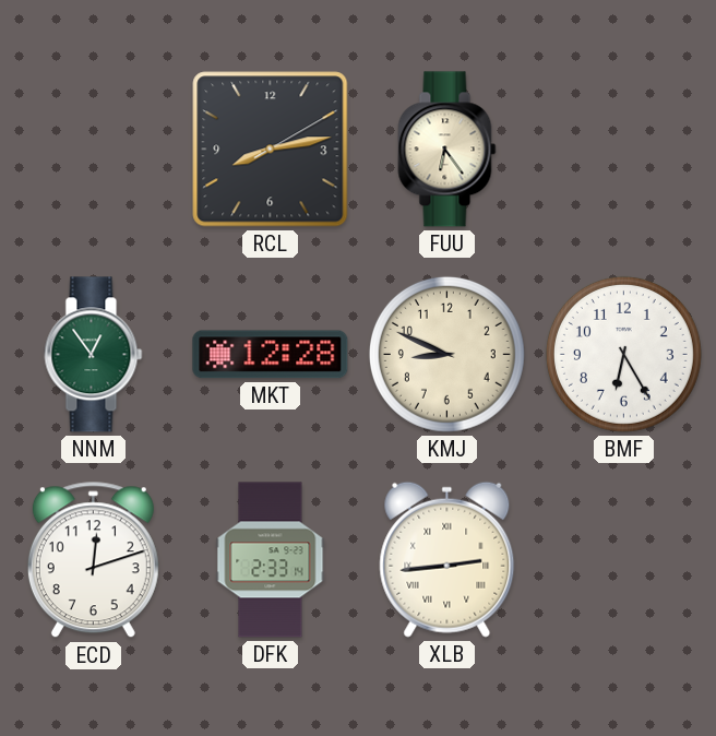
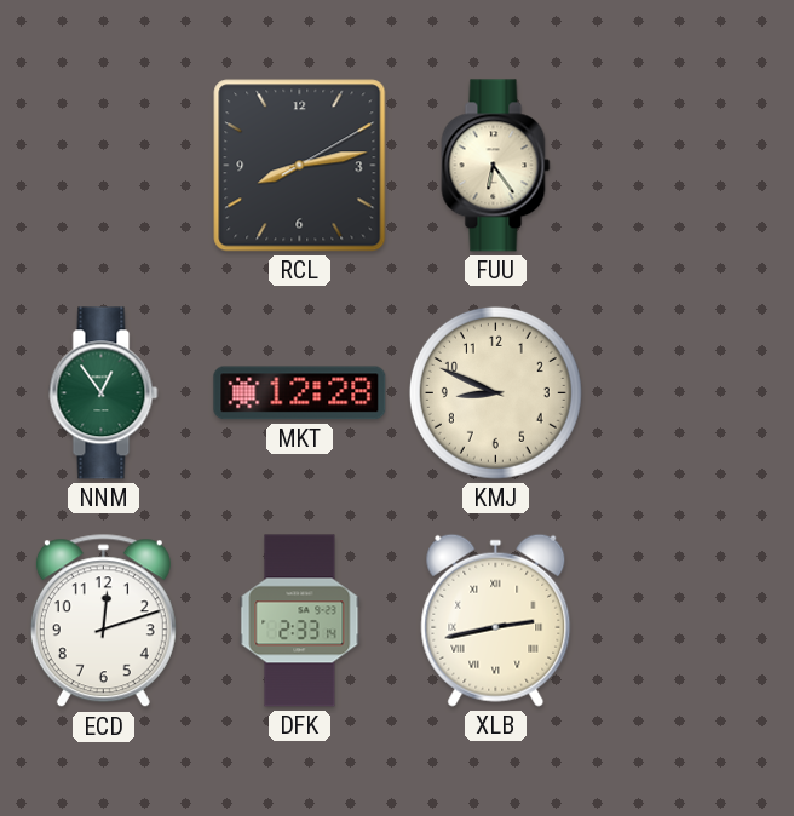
BMF: 6:25 -> none
XLB: 2:44 -> 2:43
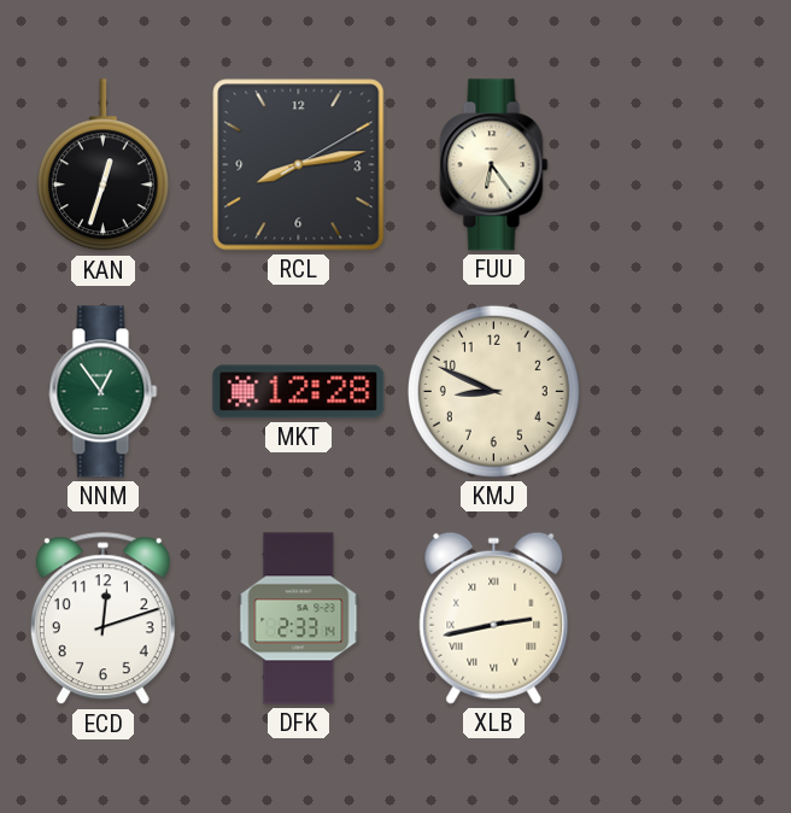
KAN: none -> 12:33
